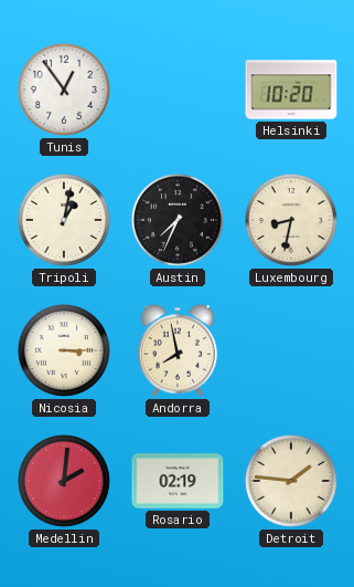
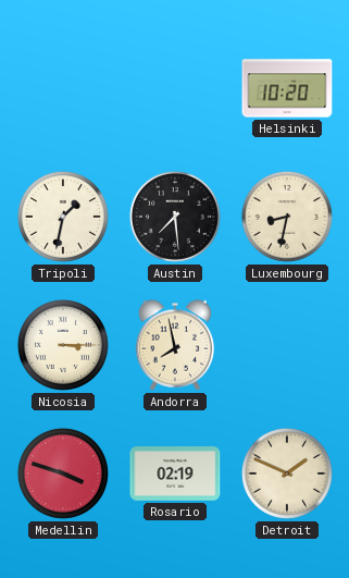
Tunis: 12:54 -> none
Tripoli: 1:02 -> 1:32
Austin: 7:34 -> 7:29
Medellin: 2:01 -> 3:48
Detroit: 1:46 -> 1:49
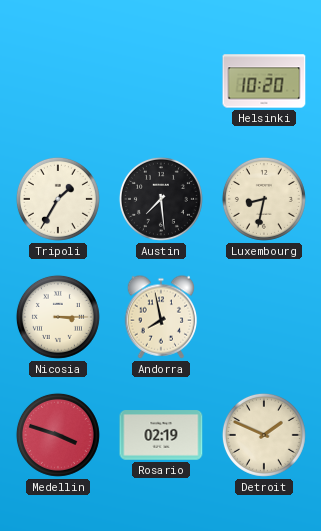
Tripoli: 1:32 -> 1:35
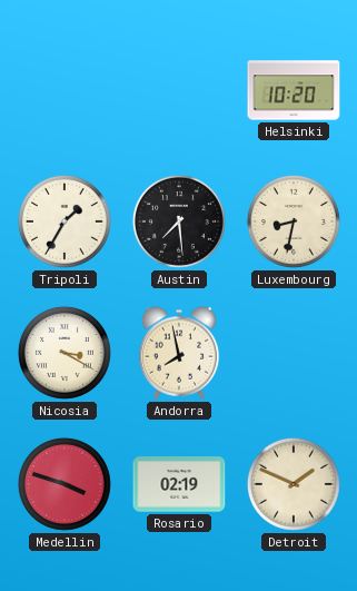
Nicosia: 3:15 -> 3:20
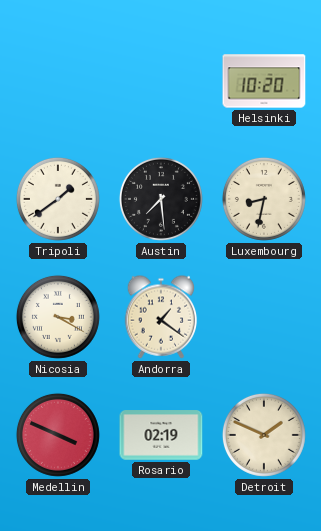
Tripoli: 1:35 -> 1:39
Andorra: 7:58 -> 1:21
Medellin: 3:48 -> 3:49
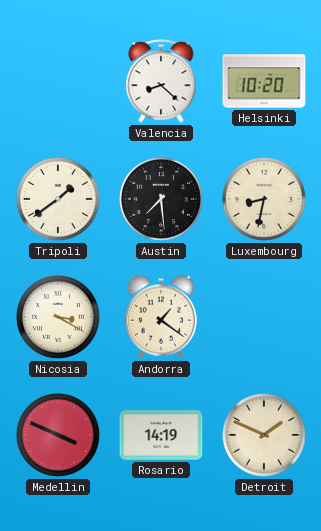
Valencia: none -> 8:22
Rosario: 02:19 -> 14:19
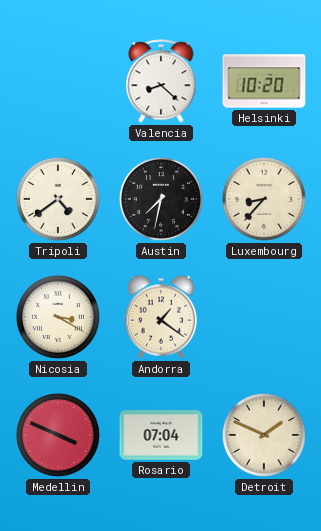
Tripoli: 1:39 -> 4:39
Austin: 7:29 -> 7:32
Luxembourg: 8:32 -> 8:37
Rosario: 14:19 -> 07:04
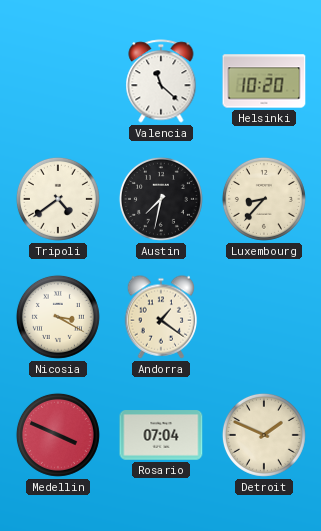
Valencia: 8:22 -> 11:22
